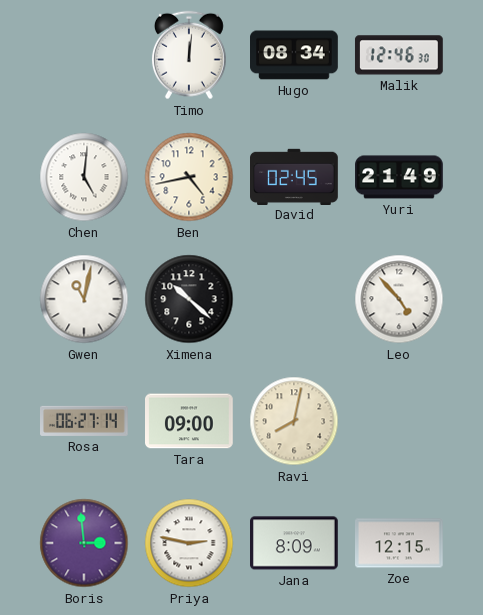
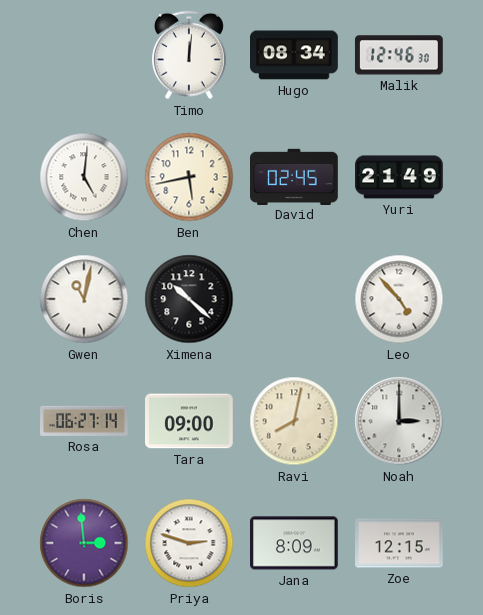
Ben: 4:43 -> 5:43
Noah: none -> 3:00
Priya: 2:47 -> 2:48
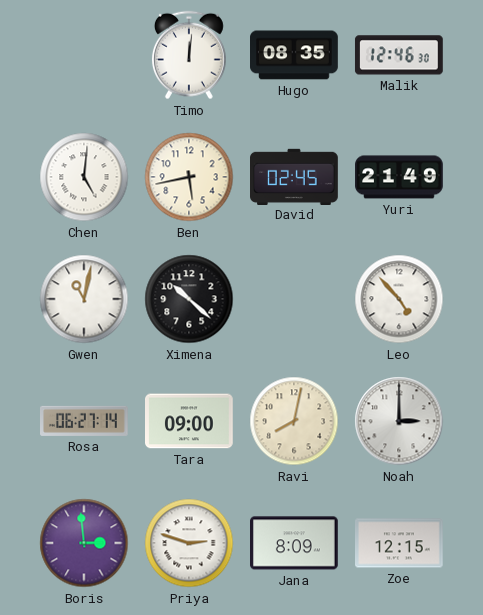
Hugo: 08:34 -> 08:35
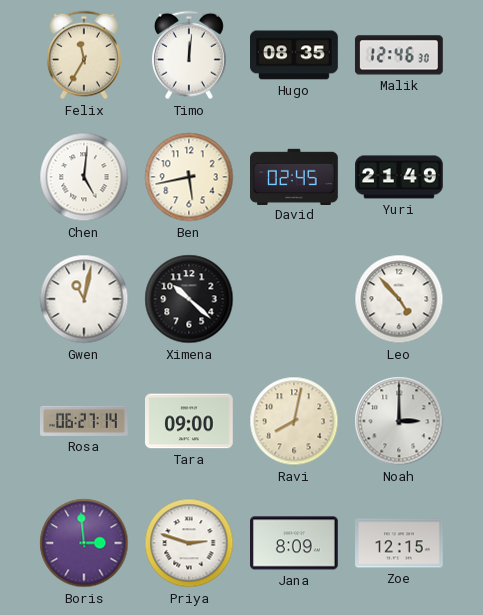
Felix: none -> 11:35
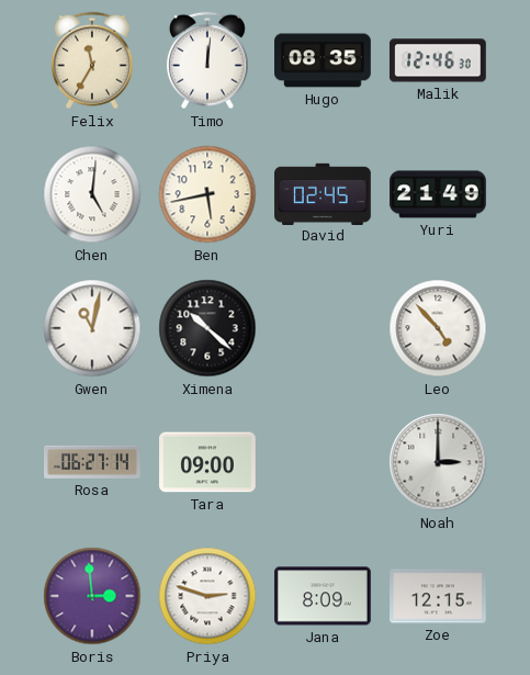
Ravi: 8:02 -> none
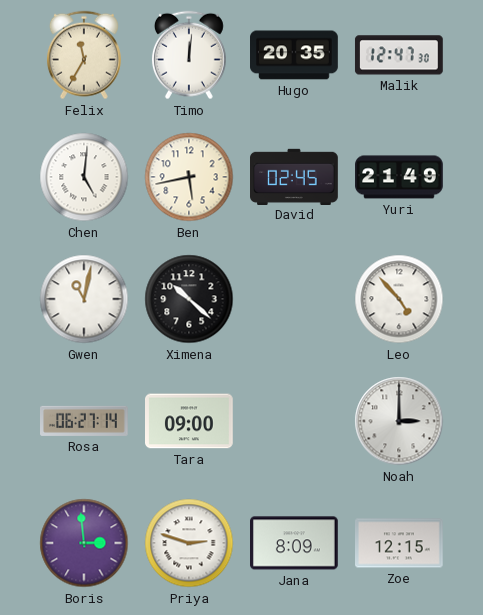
Hugo: 08:35 -> 20:35
Malik: 12:46 -> 12:47
